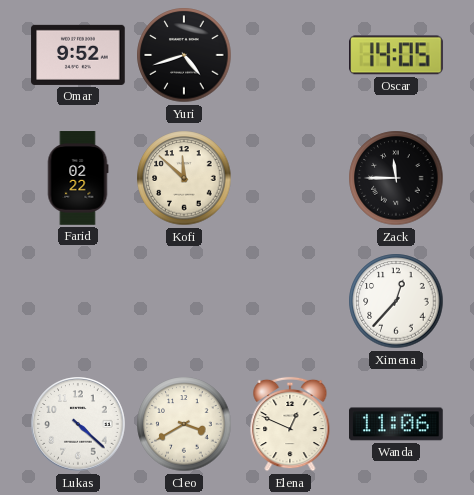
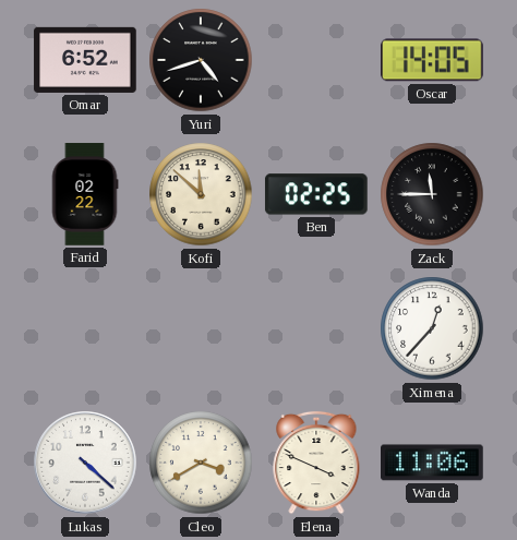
Omar: 9:52 -> 6:52
Ben: none -> 02:25
Elena: 12:49 -> 3:49
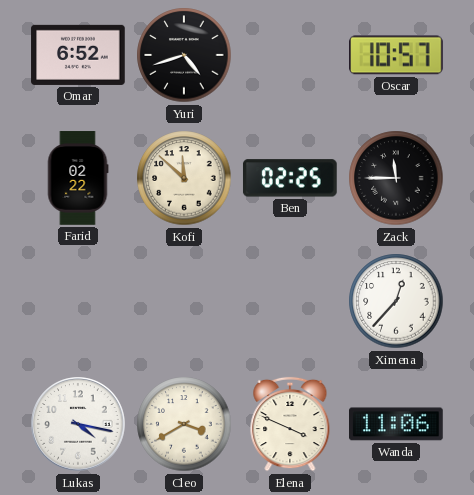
Oscar: 14:05 -> 10:57
Lukas: 4:22 -> 4:17
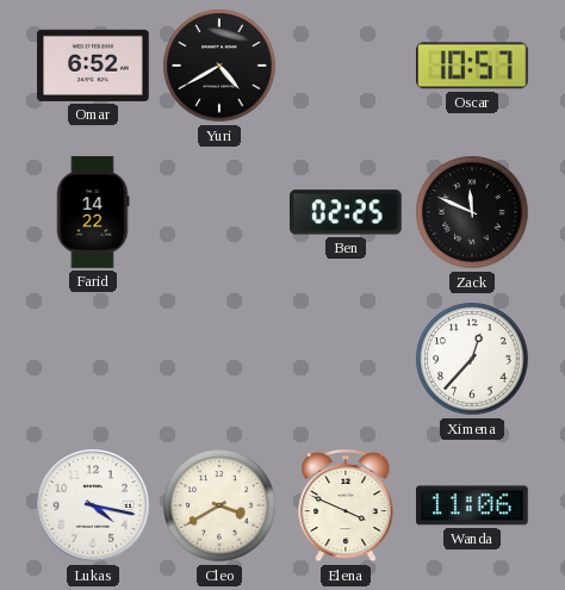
Yuri: 4:42 -> 4:40
Farid: 02:22 -> 14:22
Kofi: 11:52 -> none
Zack: 11:45 -> 11:49
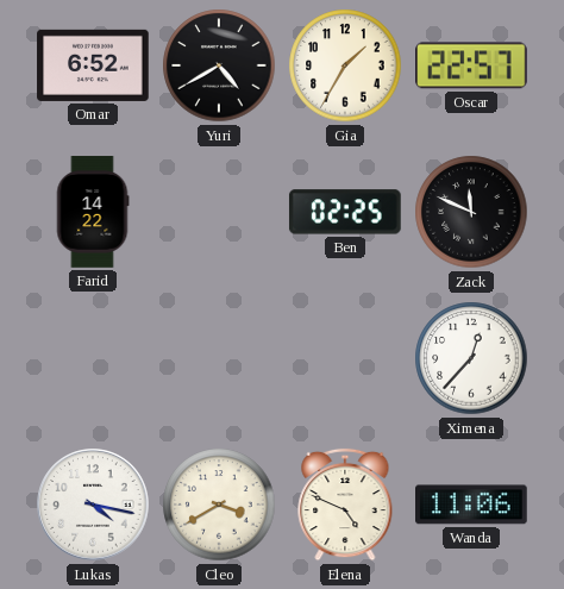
Gia: none -> 1:35
Oscar: 10:57 -> 22:57
Elena: 3:49 -> 4:49
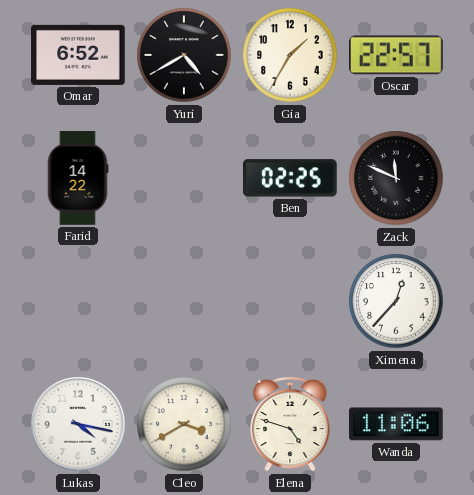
Elena: 4:49 -> 4:48
